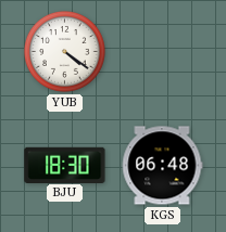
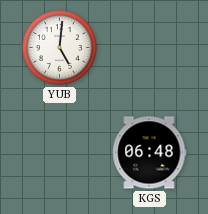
YUB: 4:21 -> 5:01
BJU: 18:30 -> none
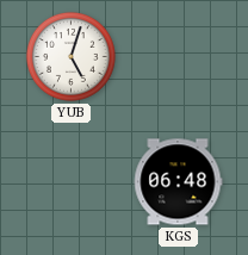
YUB: 5:01 -> 5:03
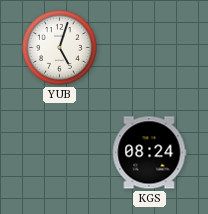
KGS: 06:48 -> 08:24
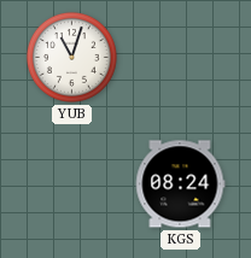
YUB: 5:03 -> 11:03
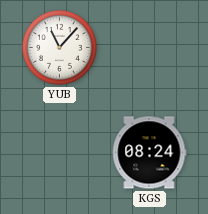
YUB: 11:03 -> 11:07
